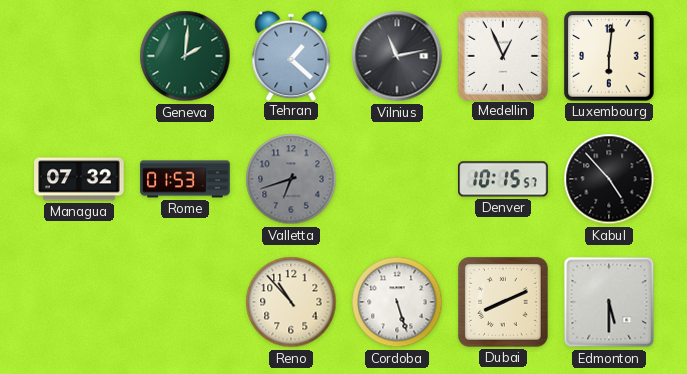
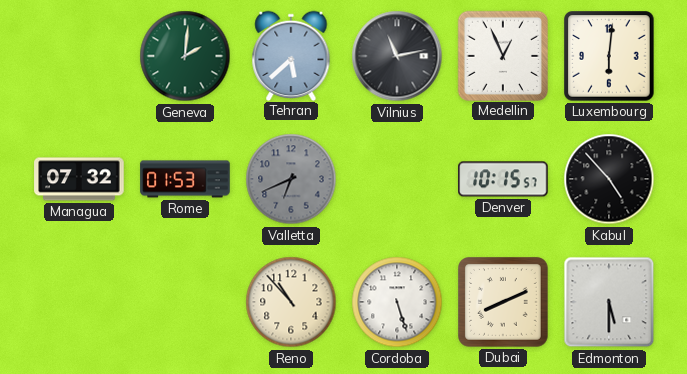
Tehran: 1:22 -> 5:38
Valletta: 6:42 -> 6:41
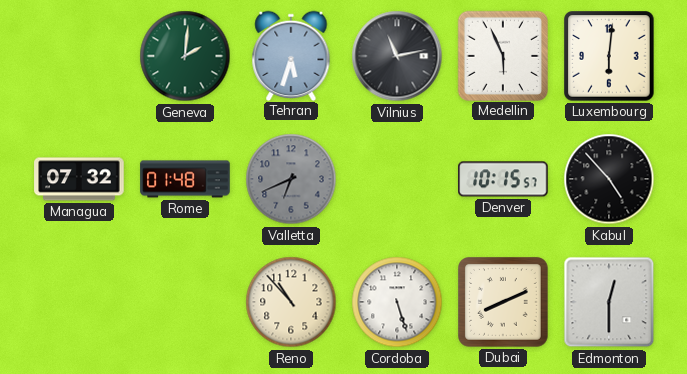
Tehran: 5:38 -> 5:33
Medellin: 12:56 -> 5:56
Rome: 01:53 -> 01:48
Edmonton: 5:30 -> 12:30
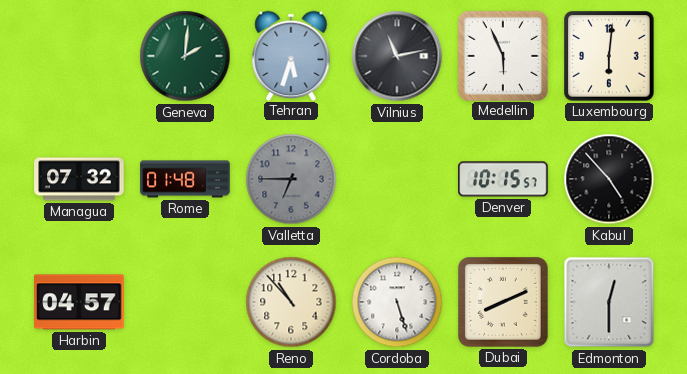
Valletta: 6:41 -> 6:45
Harbin: none -> 04:57
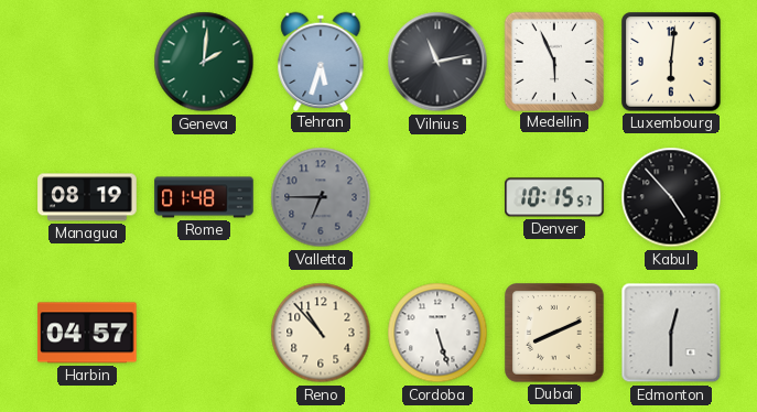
Managua: 07:32 -> 08:19
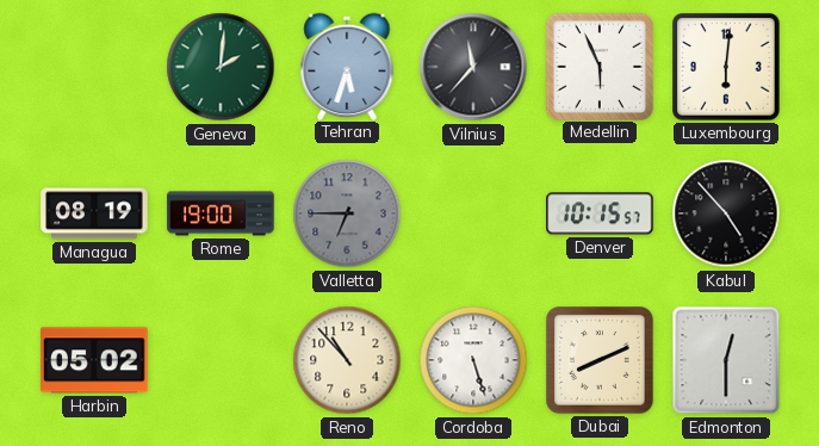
Vilnius: 11:13 -> 11:37
Rome: 01:48 -> 19:00
Harbin: 04:57 -> 05:02
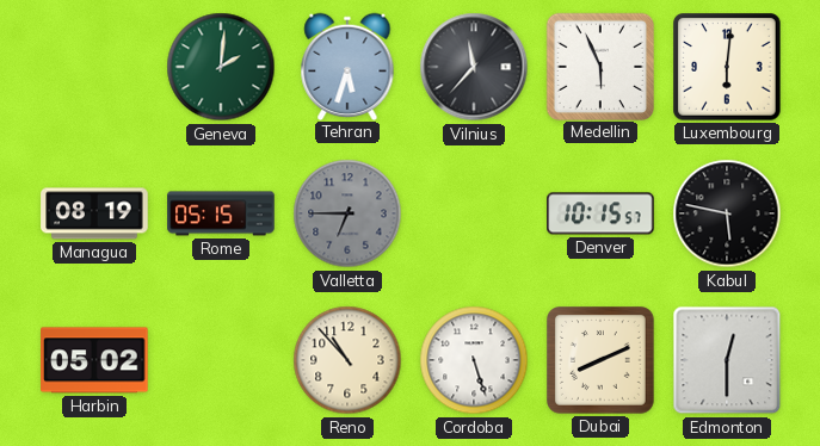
Rome: 19:00 -> 05:15
Kabul: 4:53 -> 5:47
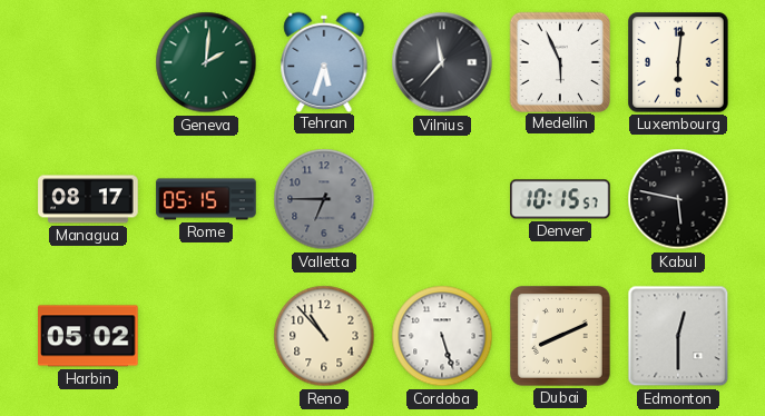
Managua: 08:19 -> 08:17
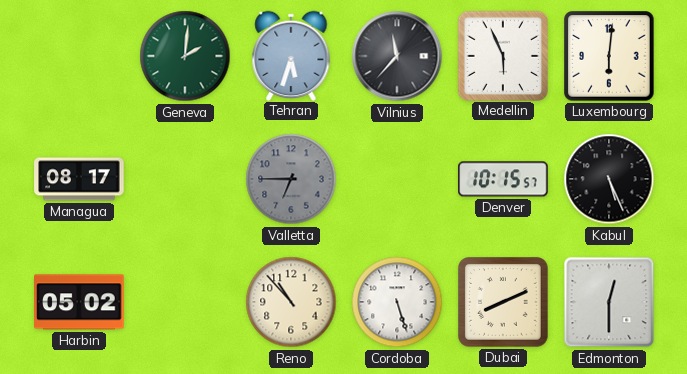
Rome: 05:15 -> none
Kabul: 5:47 -> 5:26
